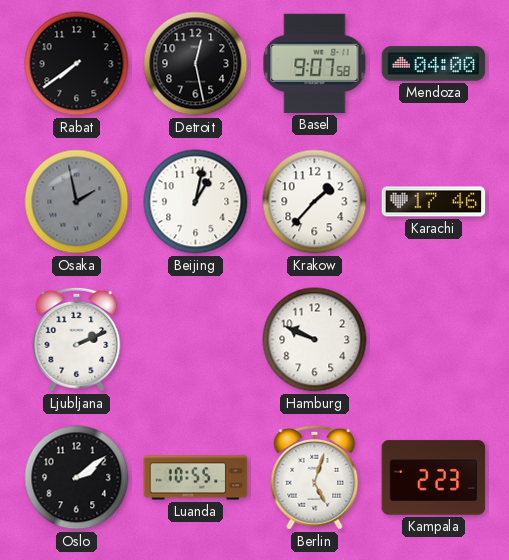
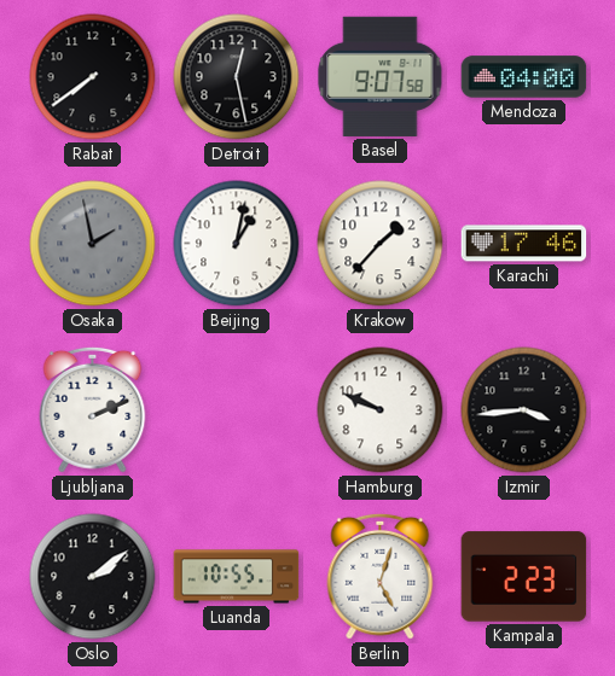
Izmir: none -> 3:44
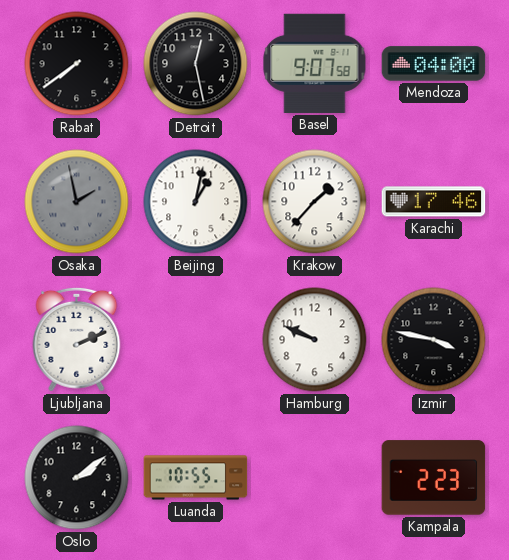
Izmir: 3:44 -> 3:47
Berlin: 5:03 -> none
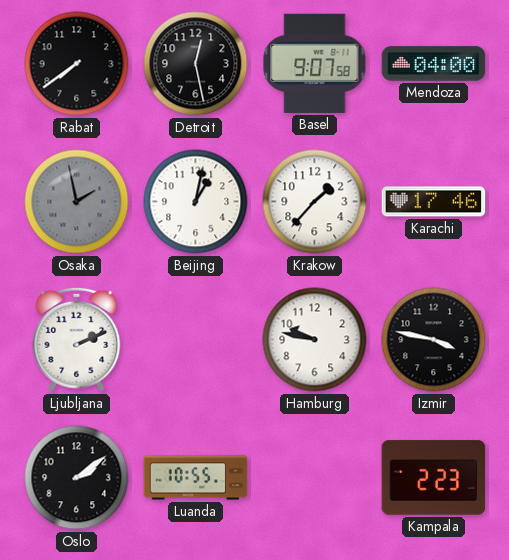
Hamburg: 9:49 -> 9:47
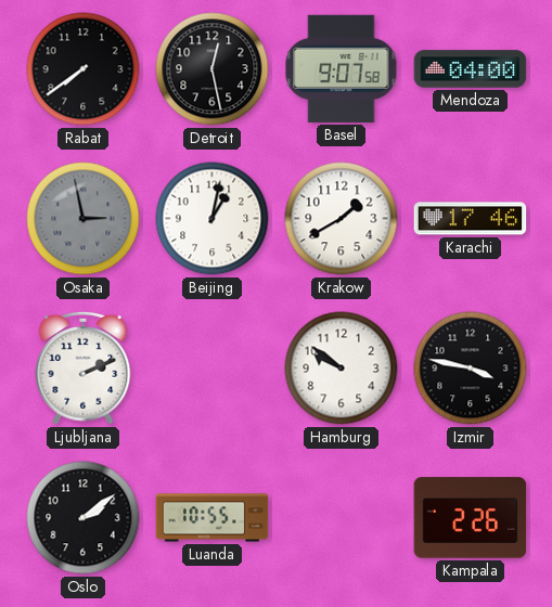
Osaka: 1:58 -> 2:58
Krakow: 1:37 -> 1:40
Hamburg: 9:47 -> 9:51
Kampala: 2:23 -> 2:26
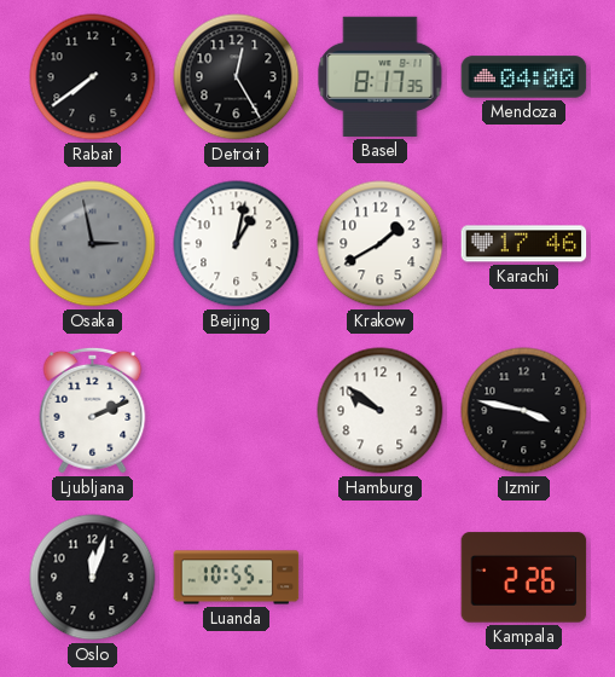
Detroit: 12:28 -> 12:25
Basel: 9:07 -> 8:17
Oslo: 2:09 -> 12:03
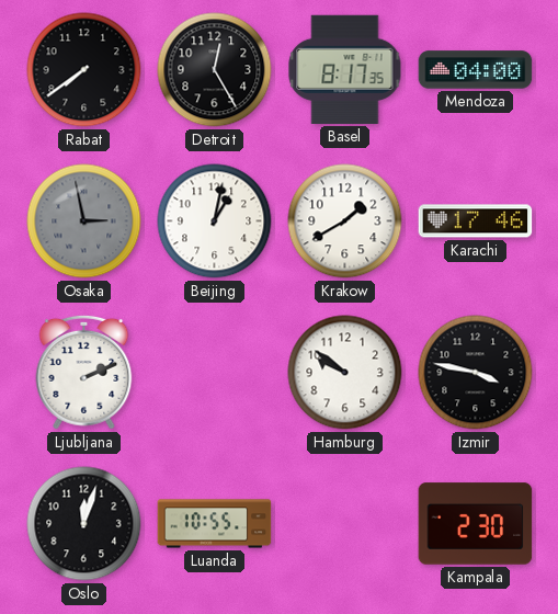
Kampala: 2:26 -> 2:30
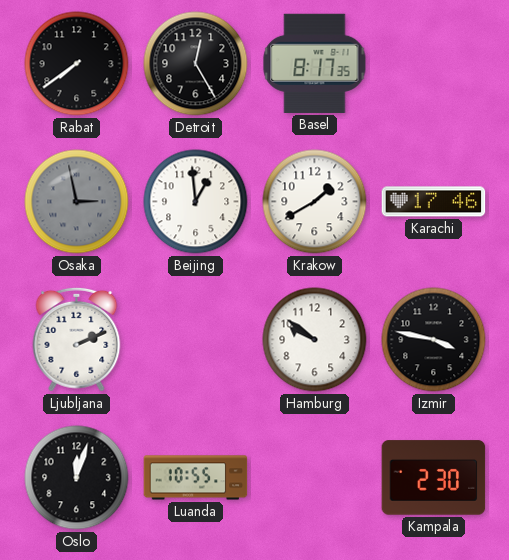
Mendoza: 04:00 -> none
Beijing: 1:02 -> 12:59
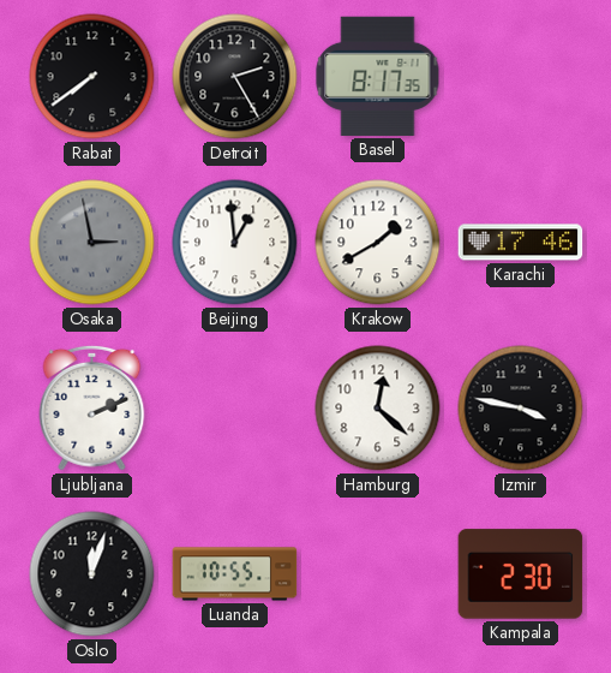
Detroit: 12:25 -> 2:25
Hamburg: 9:51 -> 12:22
